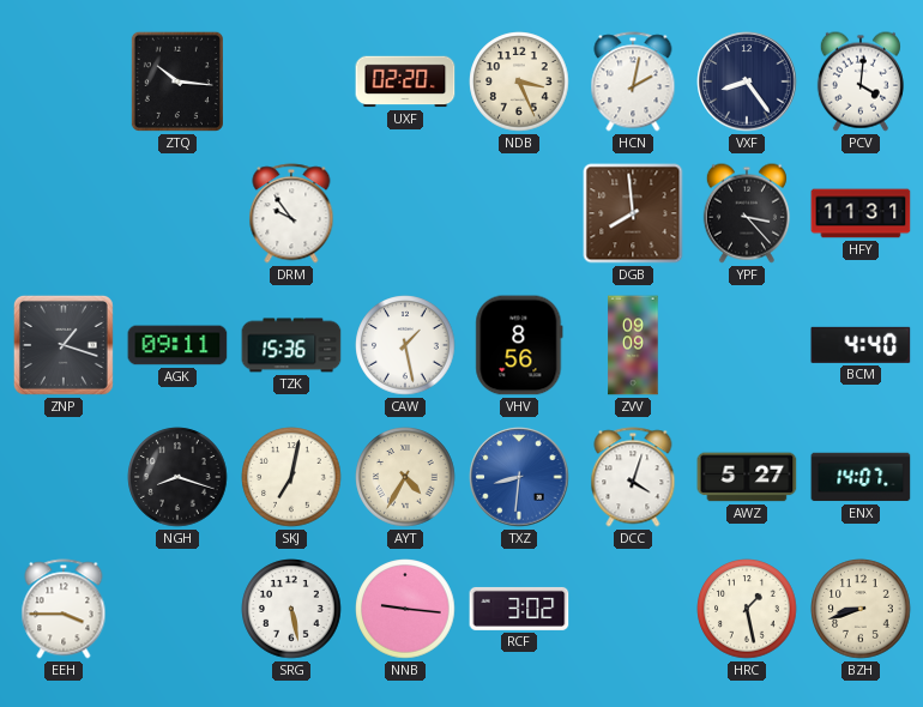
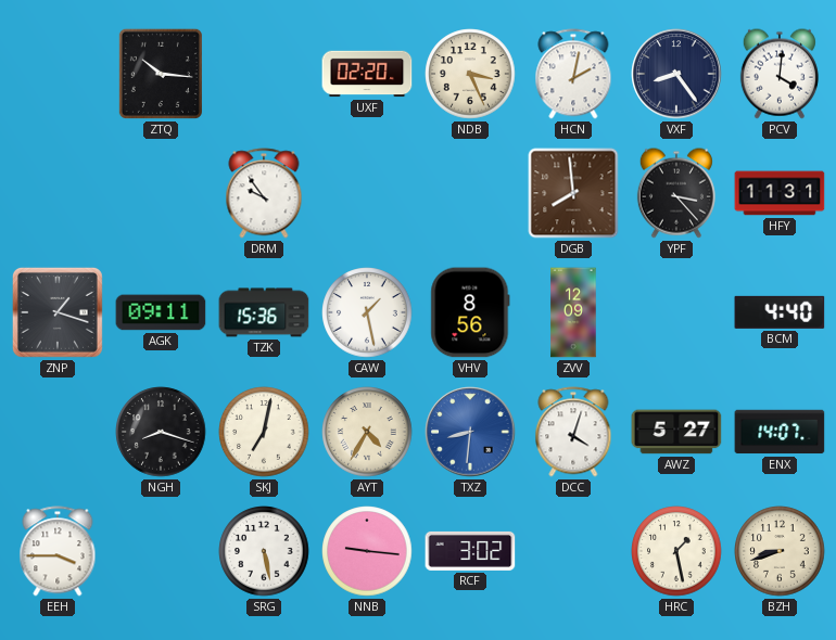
ZVV: 09:09 -> 12:09
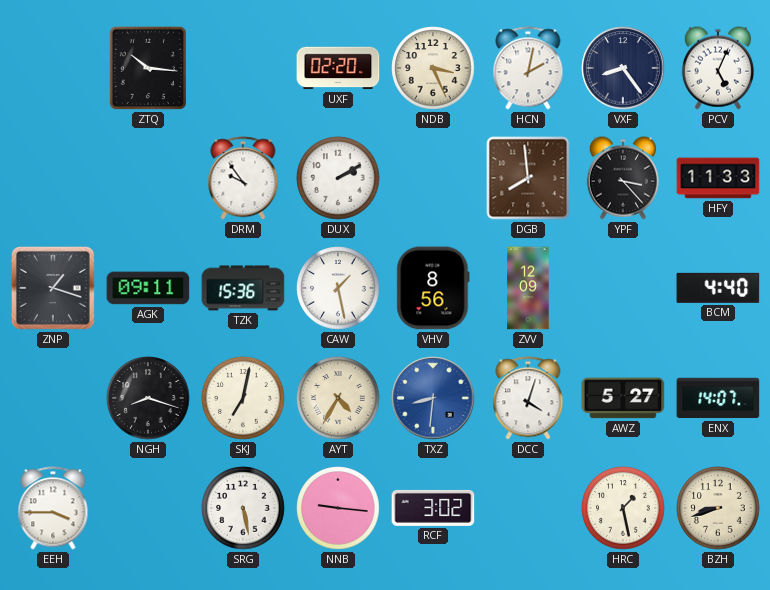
PCV: 4:01 -> 5:04
DUX: none -> 2:10
HFY: 11:31 -> 11:33
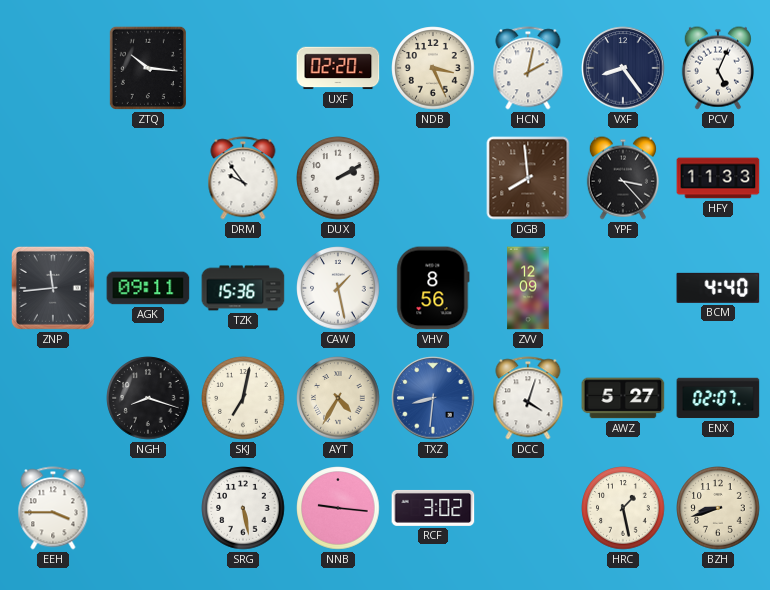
ZNP: 1:18 -> 11:44
ENX: 14:07 -> 02:07
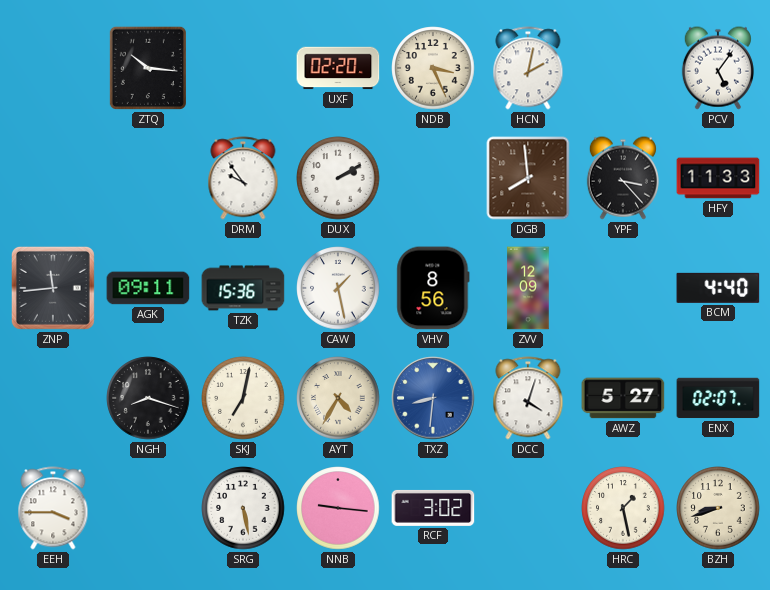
VXF: 8:24 -> none
PCV: 5:04 -> 5:06
